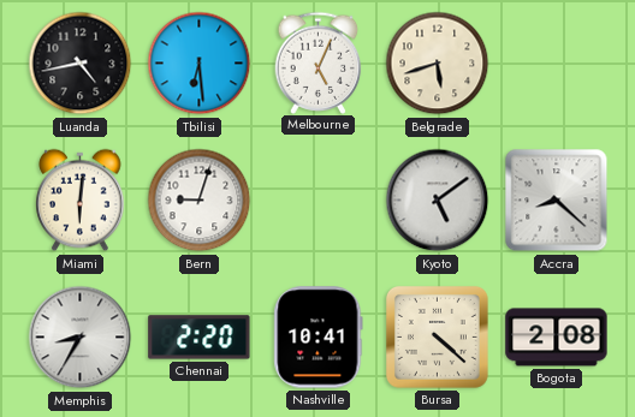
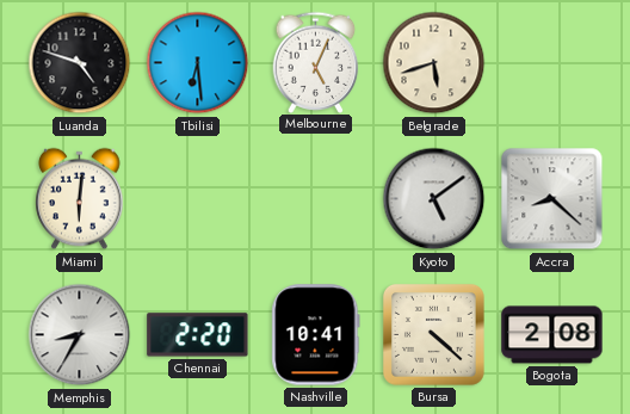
Luanda: 4:43 -> 4:48
Bern: 9:03 -> none
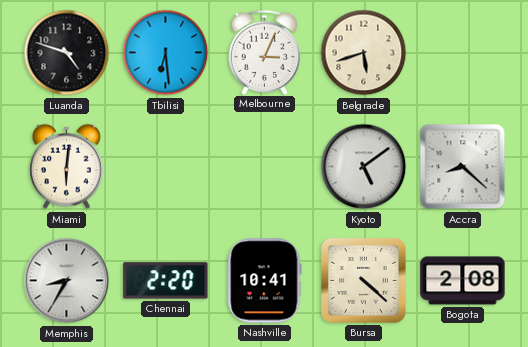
Melbourne: 5:04 -> 3:04
